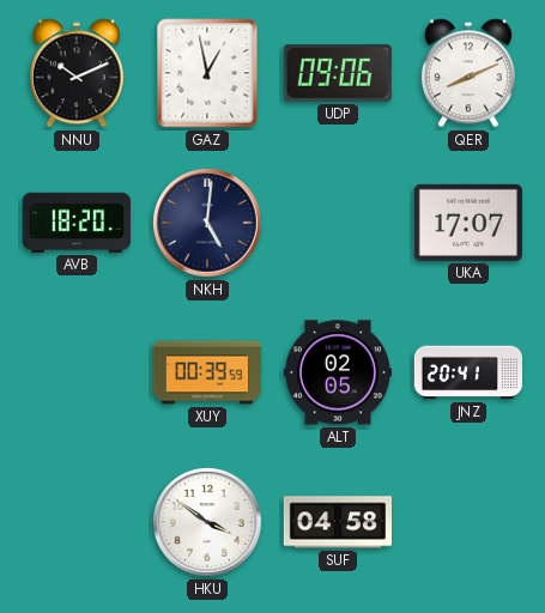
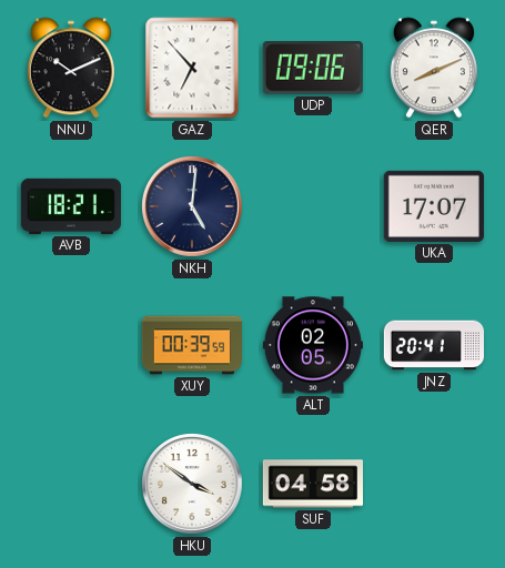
GAZ: 12:58 -> 6:53
AVB: 18:20 -> 18:21
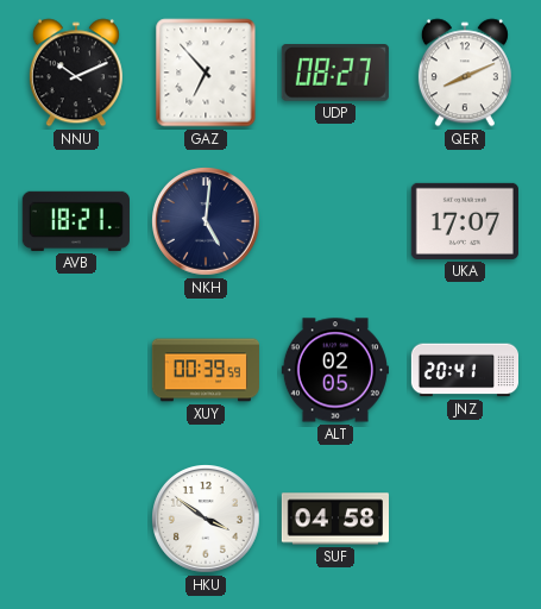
UDP: 09:06 -> 08:27
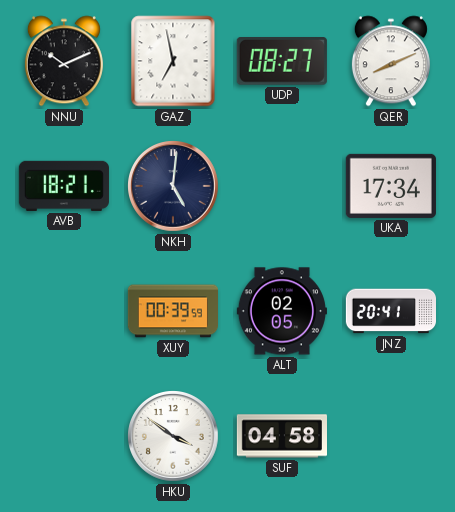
GAZ: 6:53 -> 6:58
UKA: 17:07 -> 17:34
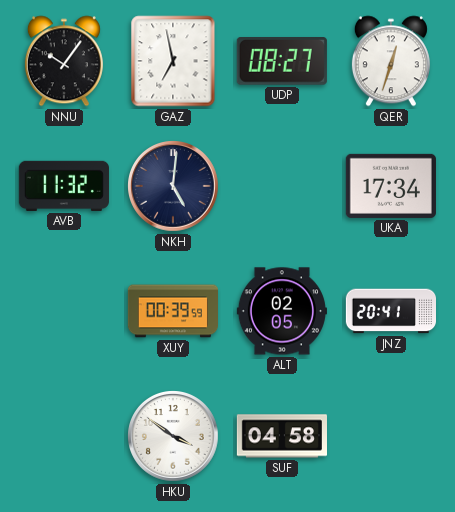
NNU: 10:11 -> 10:06
QER: 8:11 -> 12:33
AVB: 18:21 -> 11:32
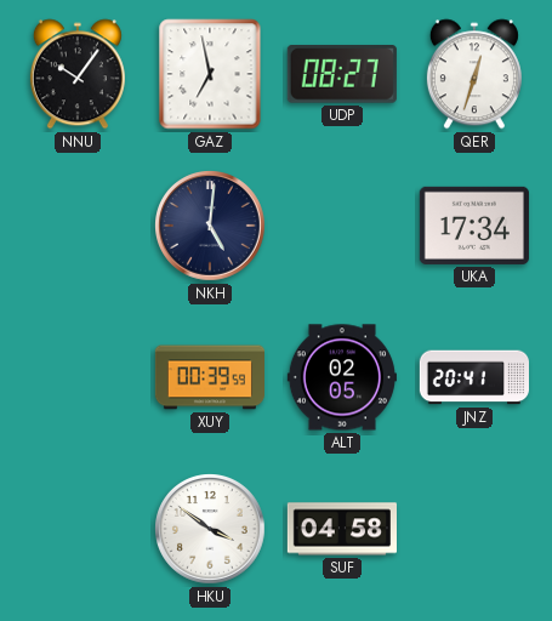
AVB: 11:32 -> none
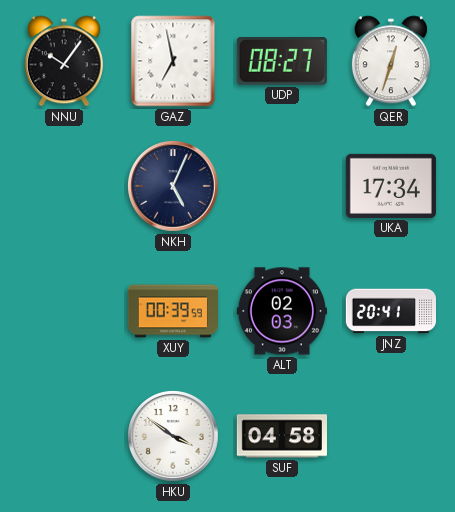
NKH: 5:01 -> 5:04
ALT: 02:05 -> 02:03
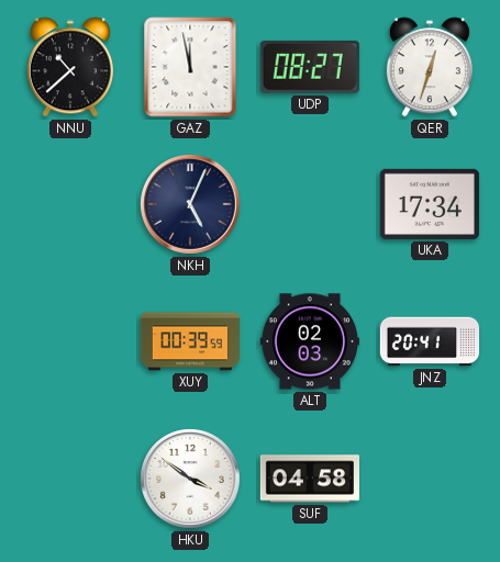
NNU: 10:06 -> 10:38
GAZ: 6:58 -> 11:58
